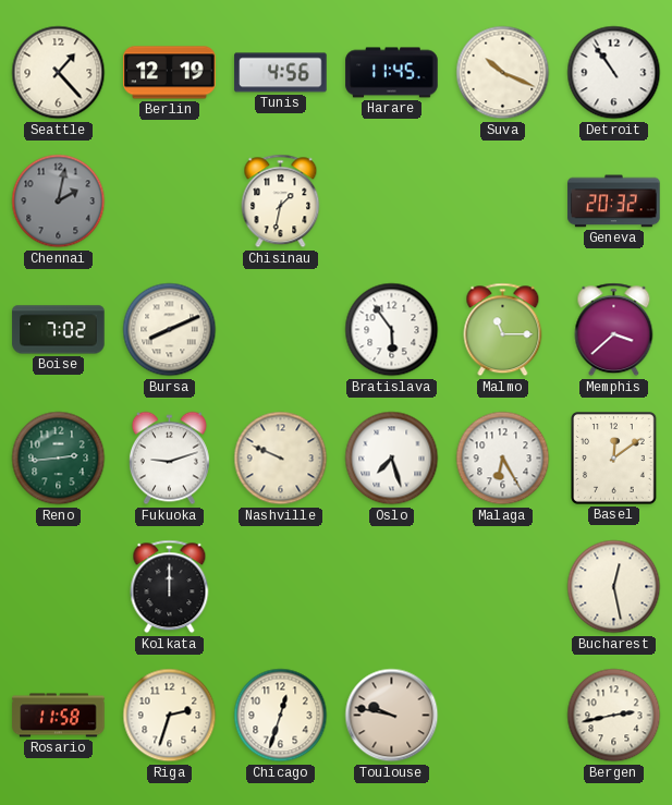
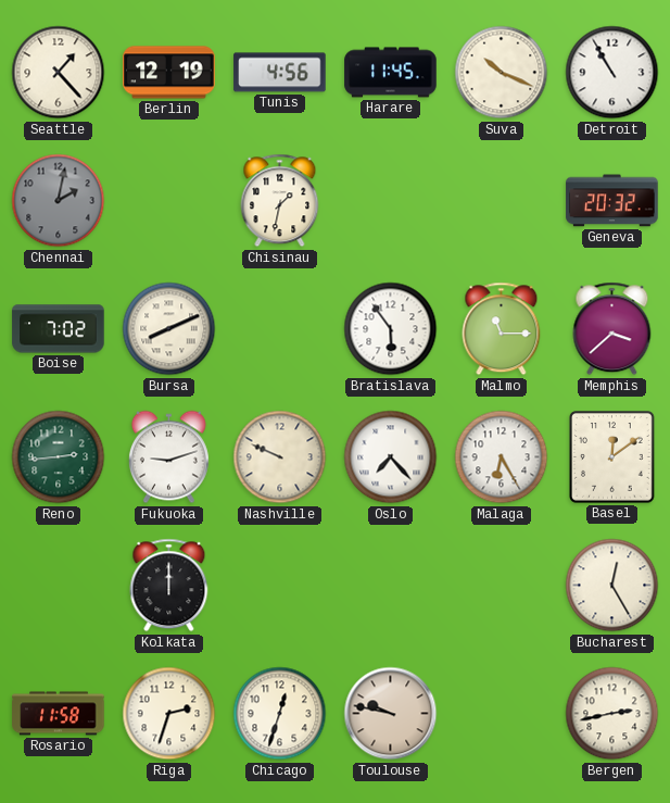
Detroit: 10:54 -> 10:55
Oslo: 7:27 -> 7:23
Bucharest: 12:28 -> 12:25
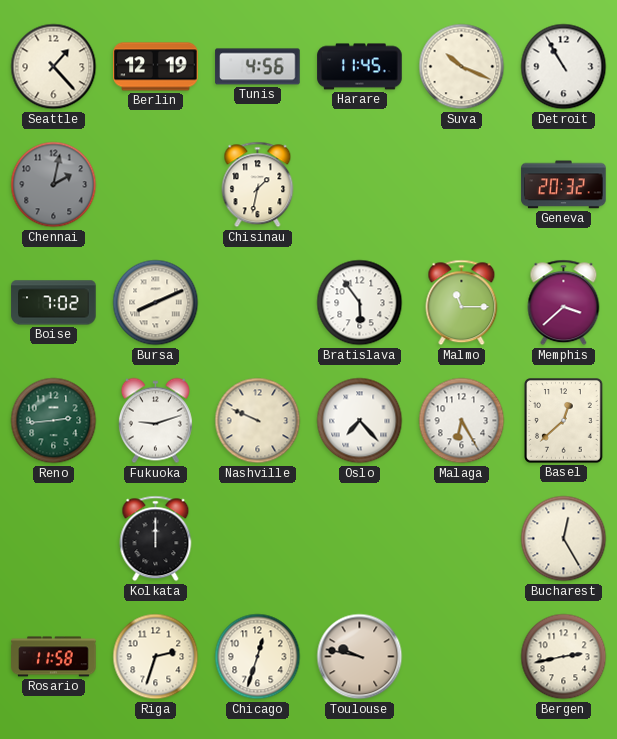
Basel: 12:09 -> 12:38
